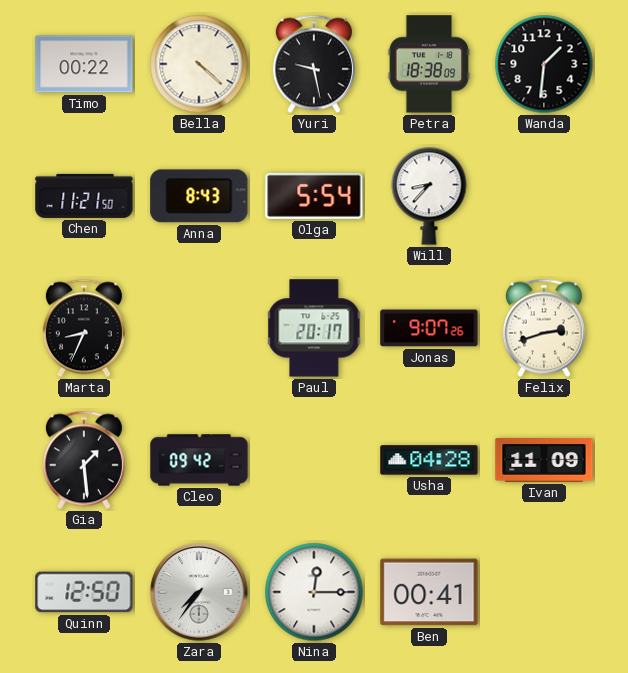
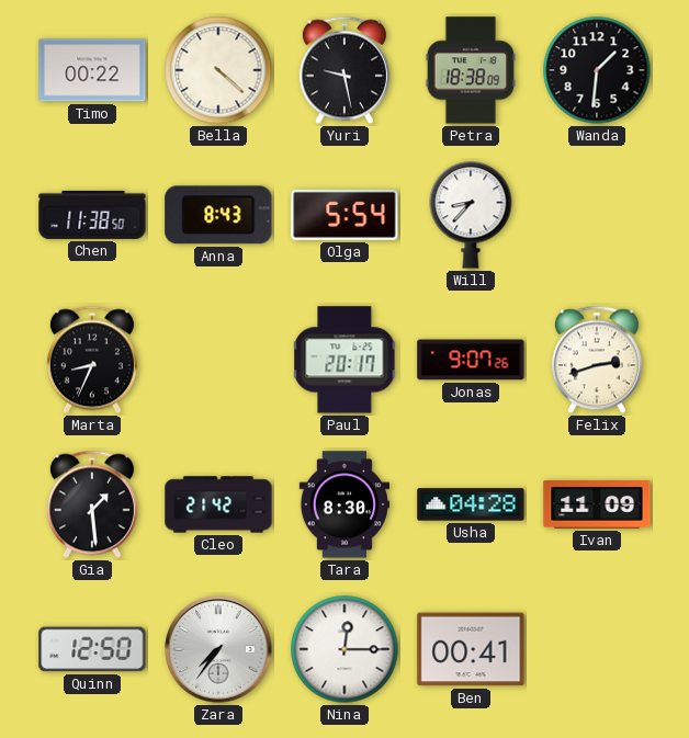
Chen: 11:21 -> 11:38
Cleo: 09:42 -> 21:42
Tara: none -> 8:30
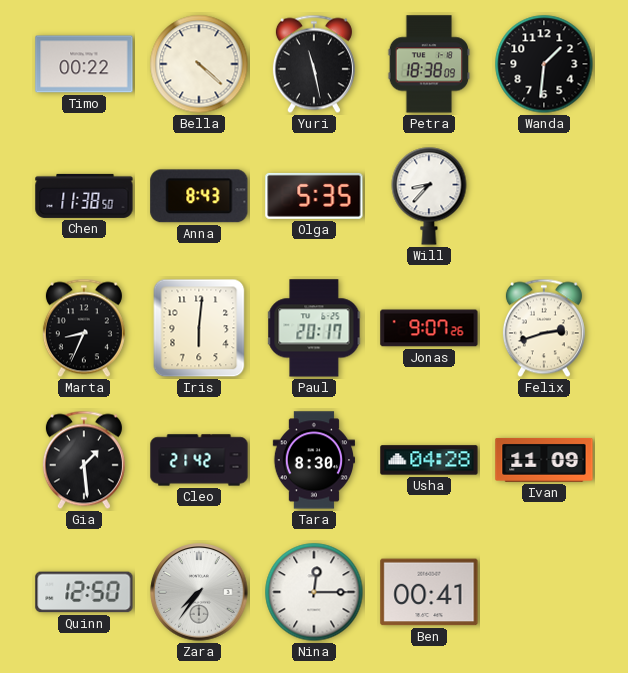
Yuri: 9:28 -> 11:28
Olga: 5:54 -> 5:35
Iris: none -> 6:01
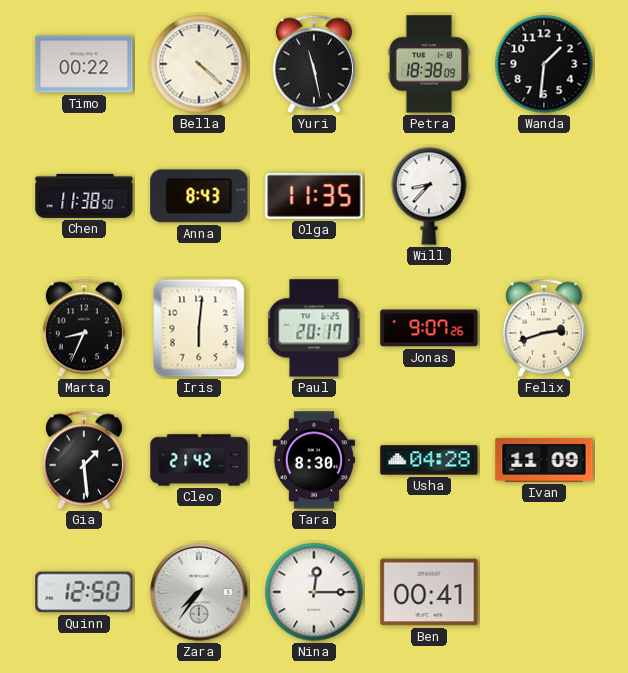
Olga: 5:35 -> 11:35
